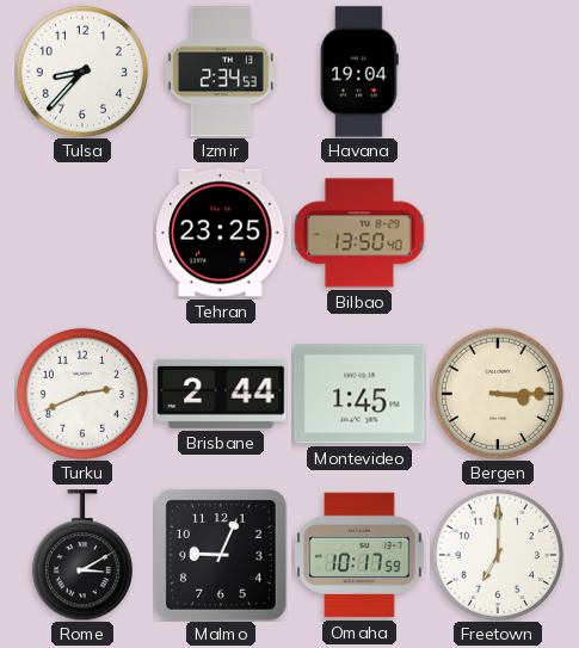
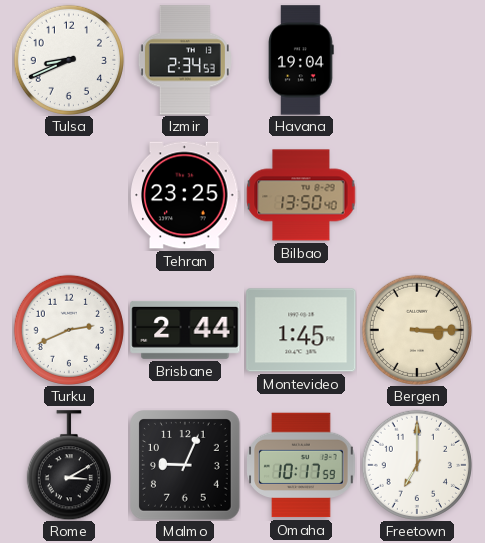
Tulsa: 8:37 -> 8:41
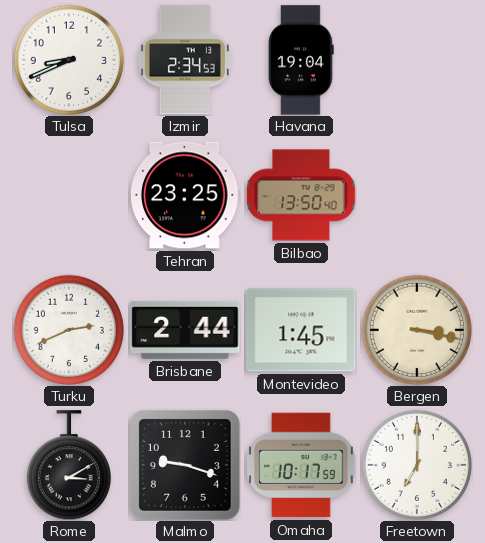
Bergen: 3:15 -> 3:17
Malmo: 9:04 -> 9:18
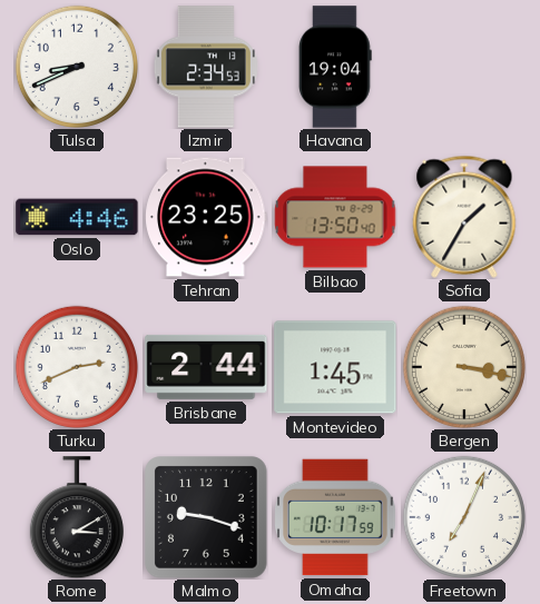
Oslo: none -> 4:46
Sofia: none -> 1:35
Freetown: 7:00 -> 7:04
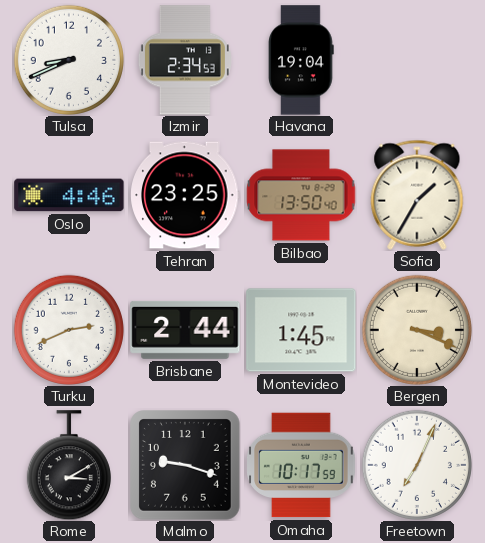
Bergen: 3:17 -> 3:19
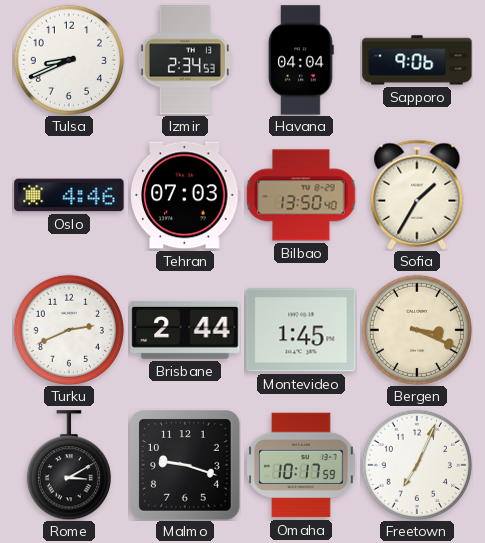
Havana: 19:04 -> 04:04
Sapporo: none -> 9:06
Tehran: 23:25 -> 07:03
